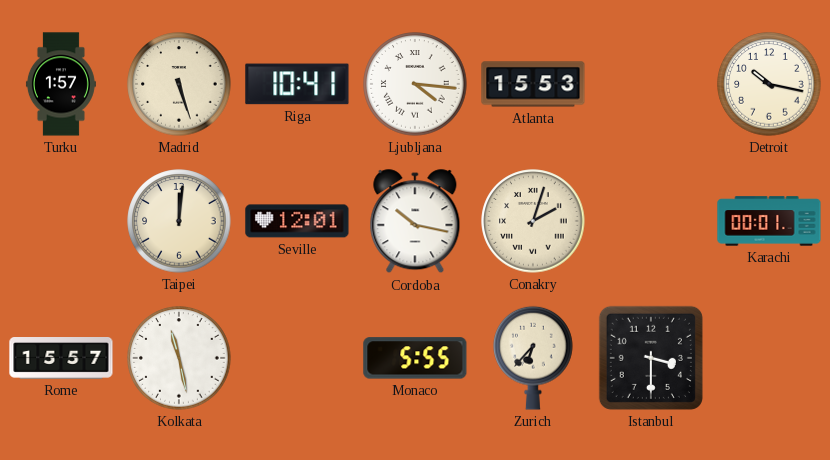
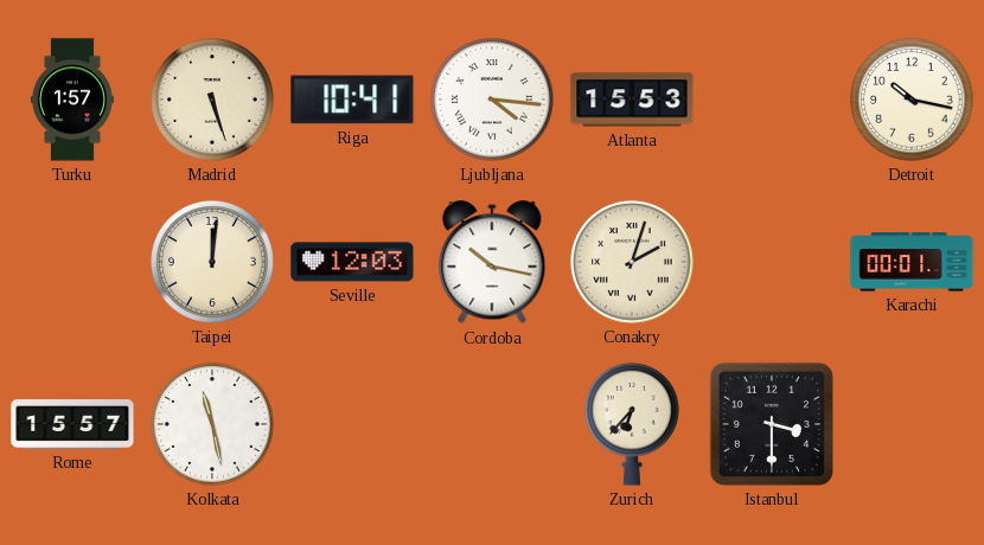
Seville: 12:01 -> 12:03
Monaco: 5:55 -> none
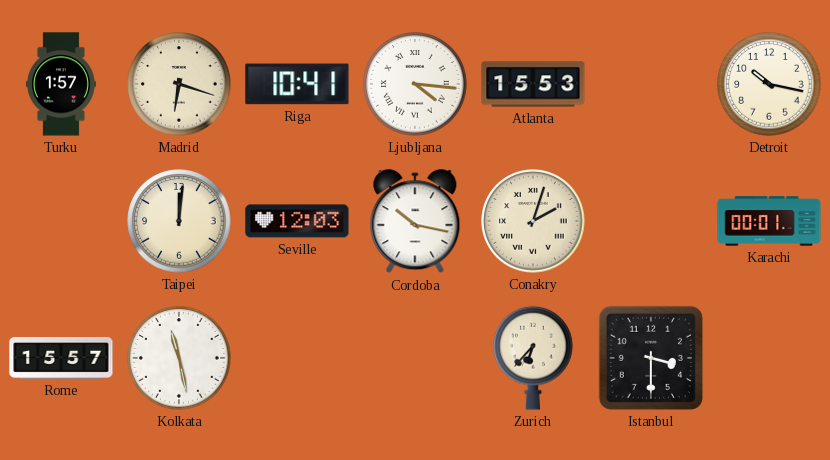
Madrid: 5:27 -> 6:18
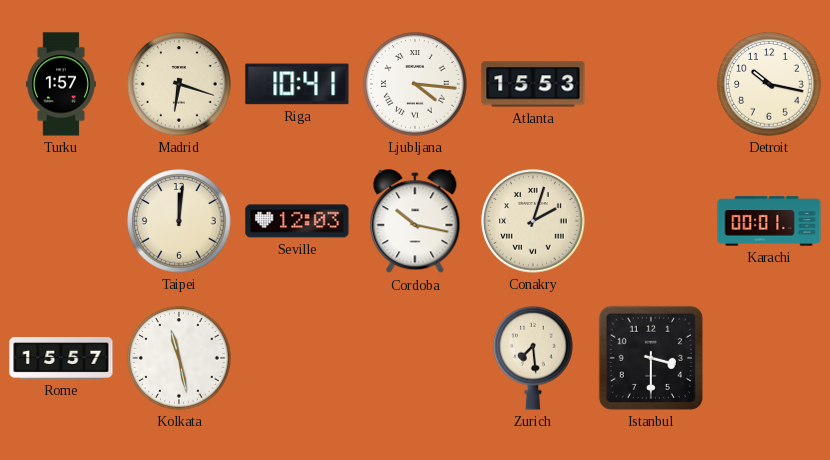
Zurich: 6:37 -> 7:29
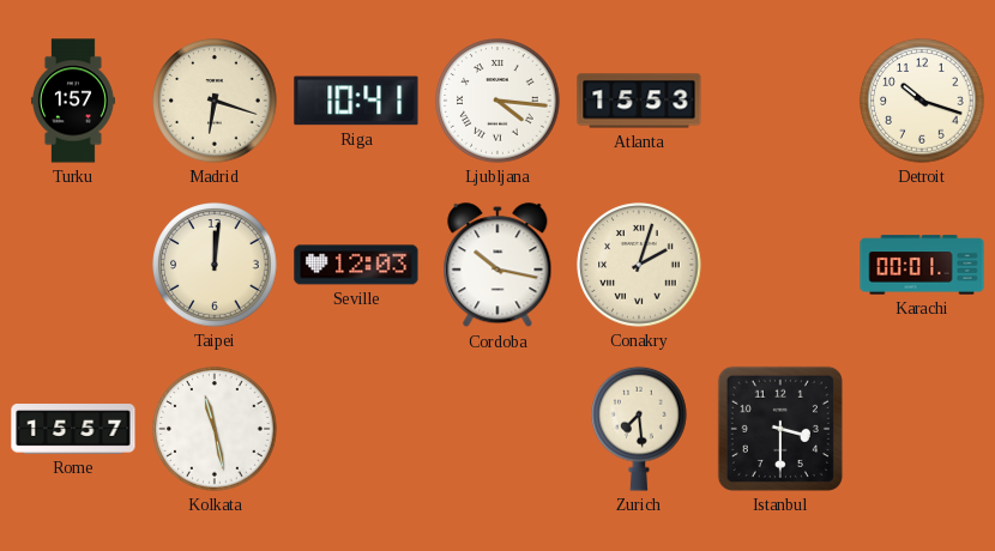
Detroit: 10:17 -> 10:18
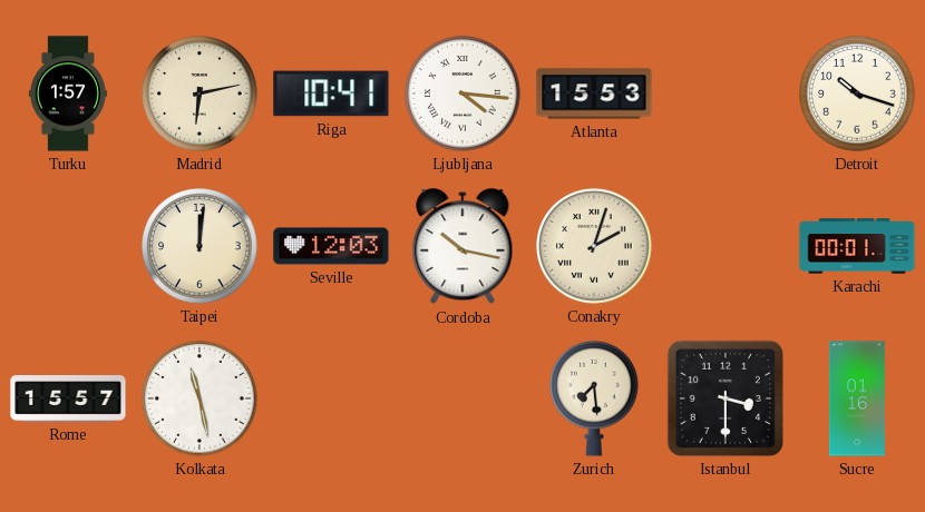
Madrid: 6:18 -> 6:13
Sucre: none -> 01:16
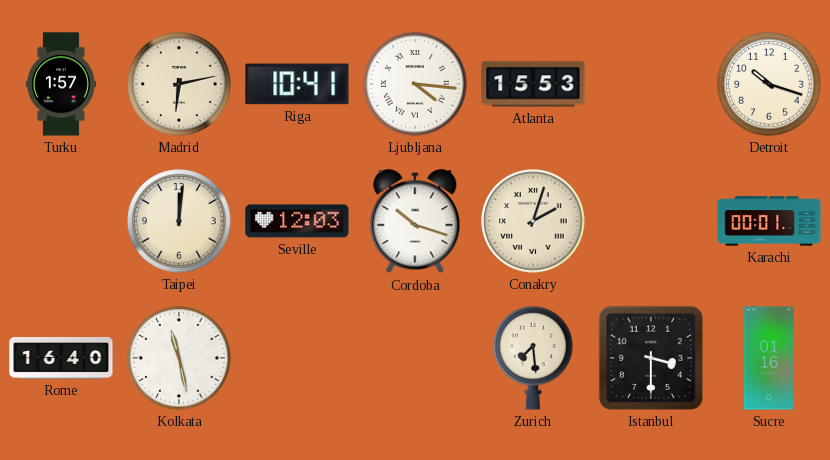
Cordoba: 10:17 -> 10:18
Rome: 15:57 -> 16:40
